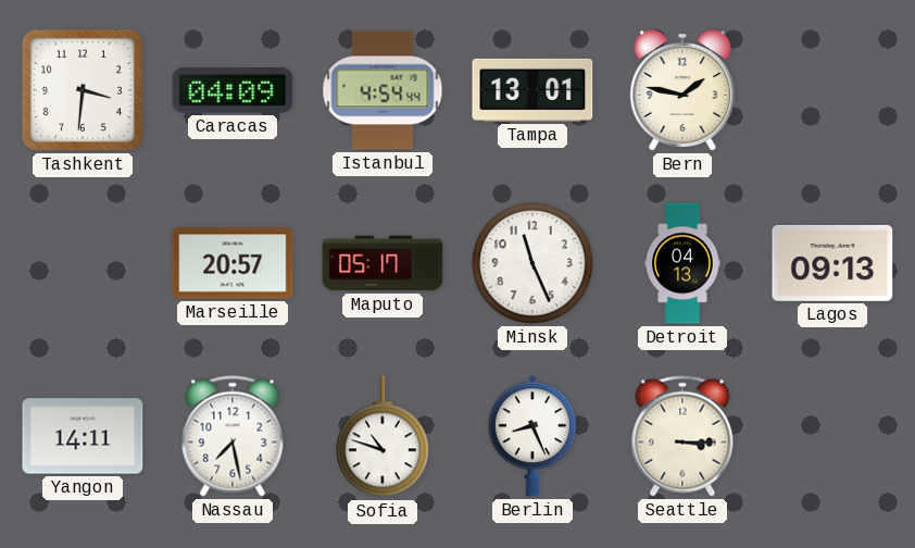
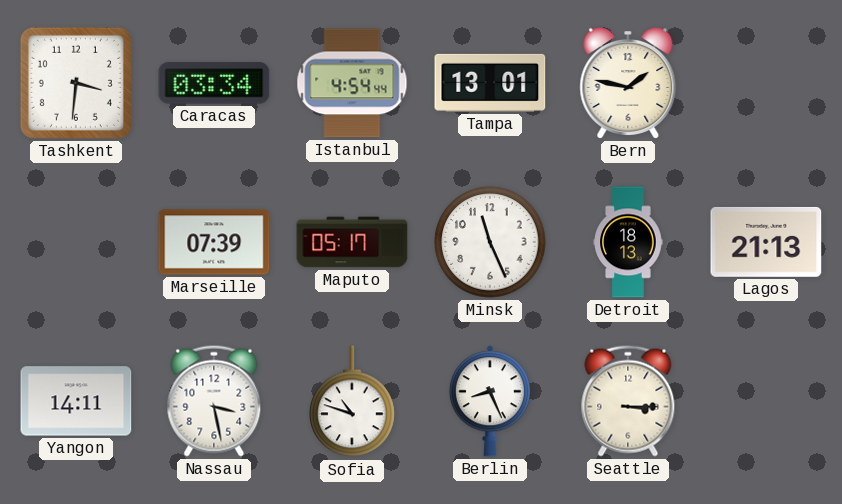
Caracas: 04:09 -> 03:34
Marseille: 20:57 -> 07:39
Detroit: 04:13 -> 18:13
Lagos: 09:13 -> 21:13
Nassau: 7:28 -> 3:28
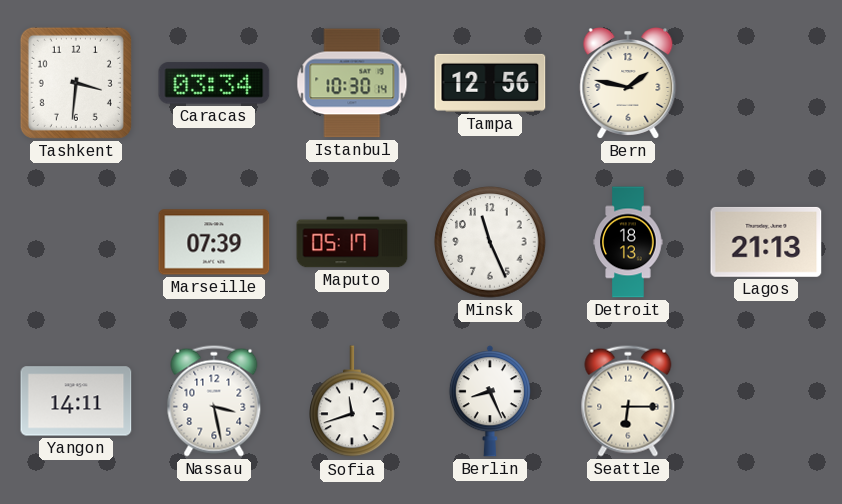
Istanbul: 4:54 -> 10:30
Tampa: 13:01 -> 12:56
Sofia: 10:48 -> 11:42
Seattle: 3:15 -> 6:15
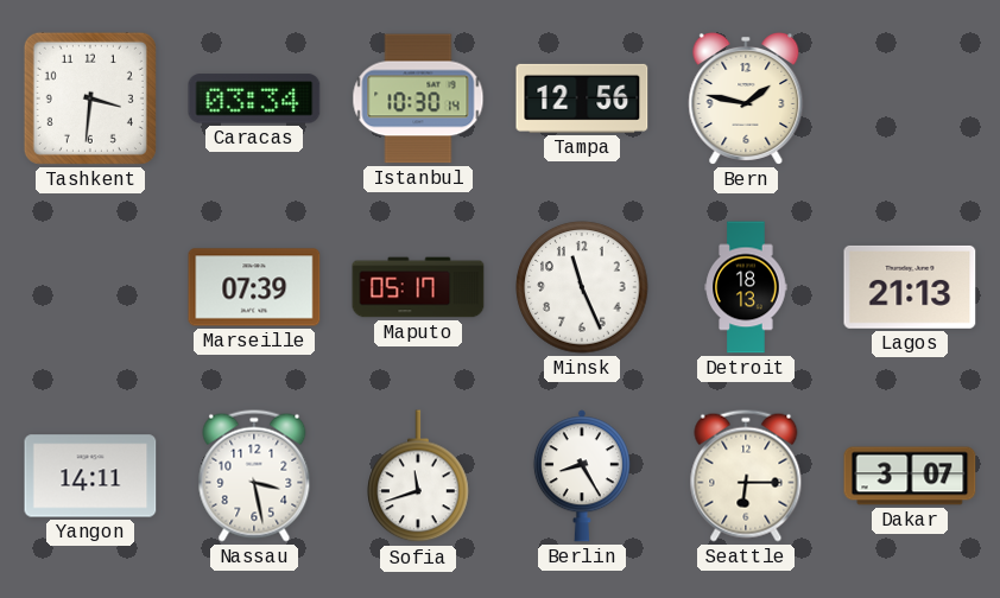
Berlin: 8:26 -> 8:25
Dakar: none -> 3:07
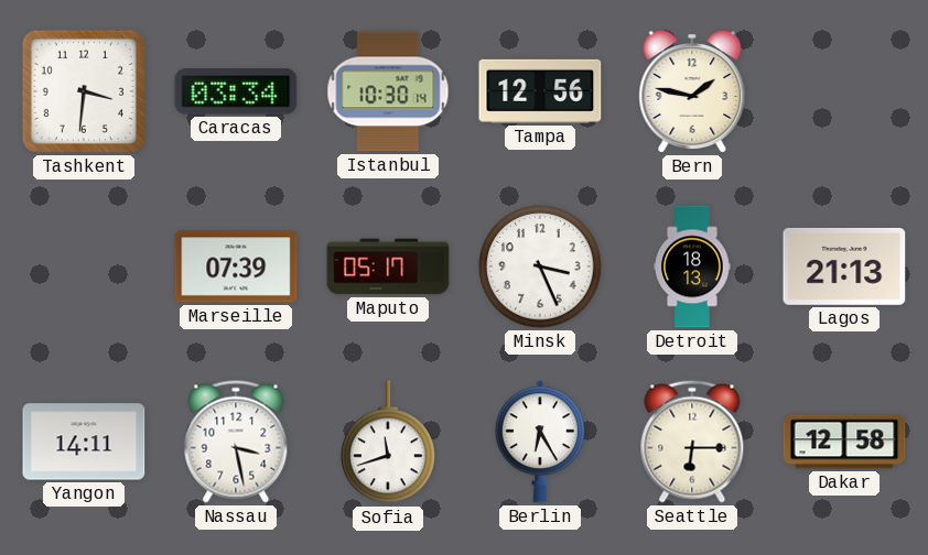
Minsk: 11:26 -> 3:26
Berlin: 8:25 -> 6:25
Dakar: 3:07 -> 12:58
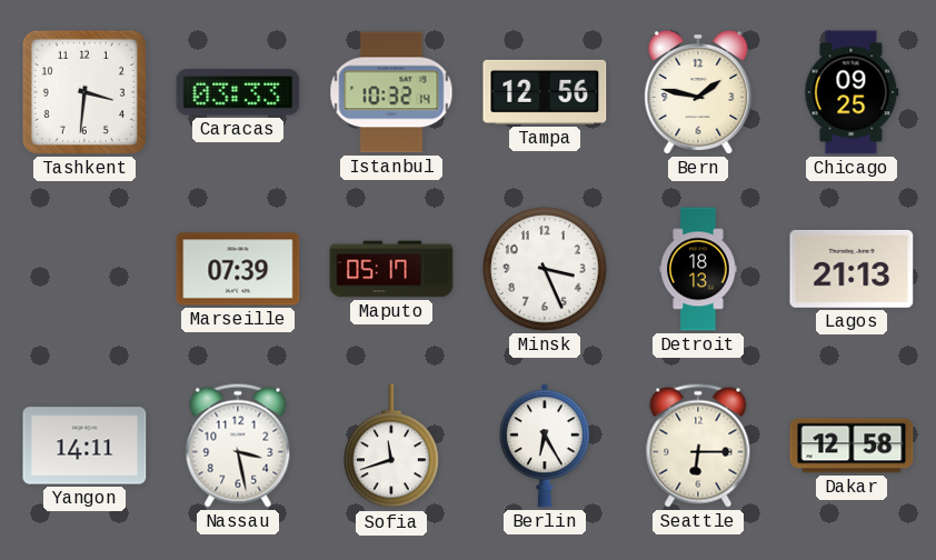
Caracas: 03:34 -> 03:33
Istanbul: 10:30 -> 10:32
Chicago: none -> 09:25
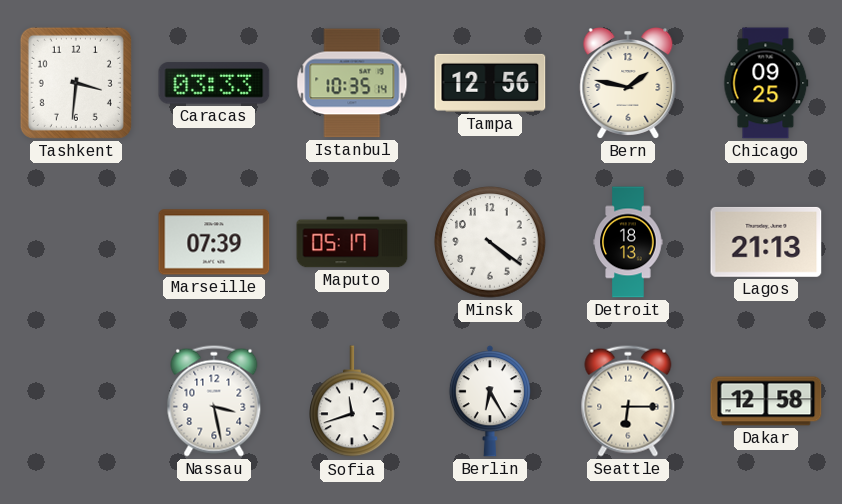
Istanbul: 10:32 -> 10:35
Minsk: 3:26 -> 4:21
Yangon: 14:11 -> none
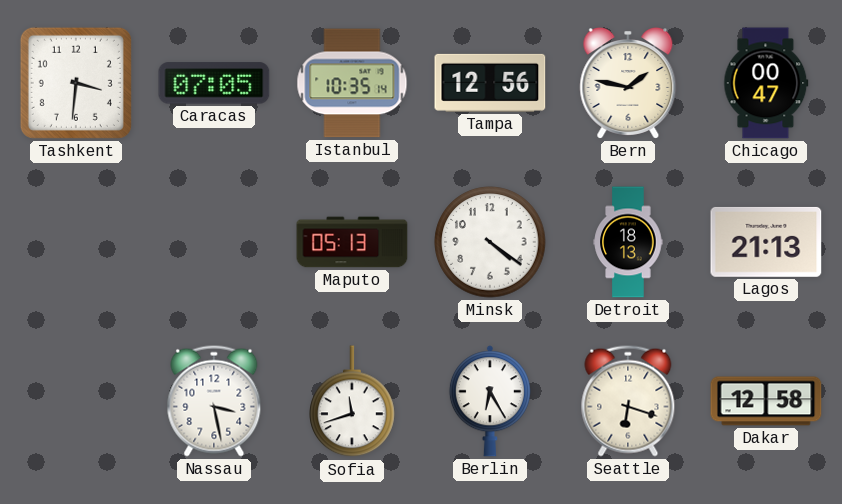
Caracas: 03:33 -> 07:05
Chicago: 09:25 -> 00:47
Marseille: 07:39 -> none
Maputo: 05:17 -> 05:13
Seattle: 6:15 -> 6:18
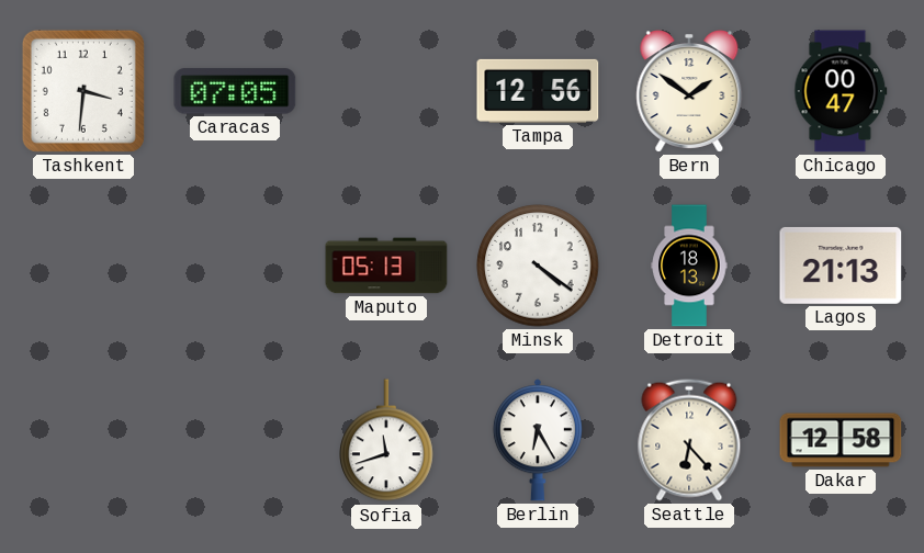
Istanbul: 10:35 -> none
Bern: 1:47 -> 1:51
Nassau: 3:28 -> none
Seattle: 6:18 -> 6:23
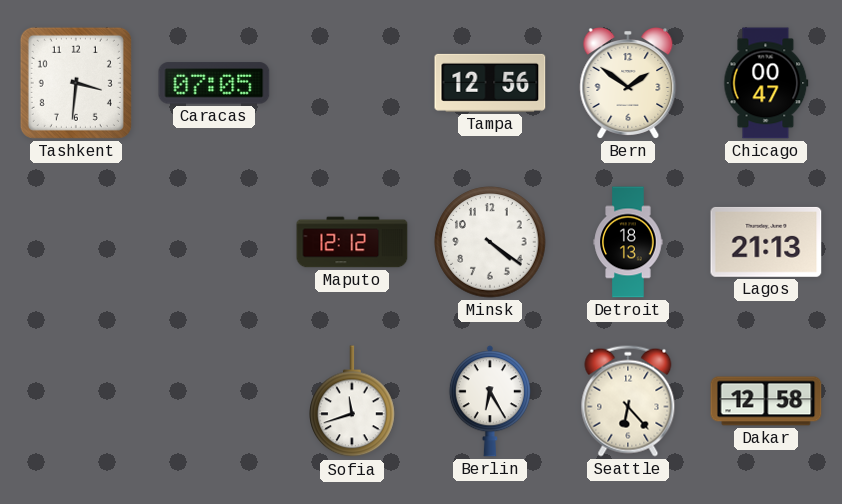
Maputo: 05:13 -> 12:12
